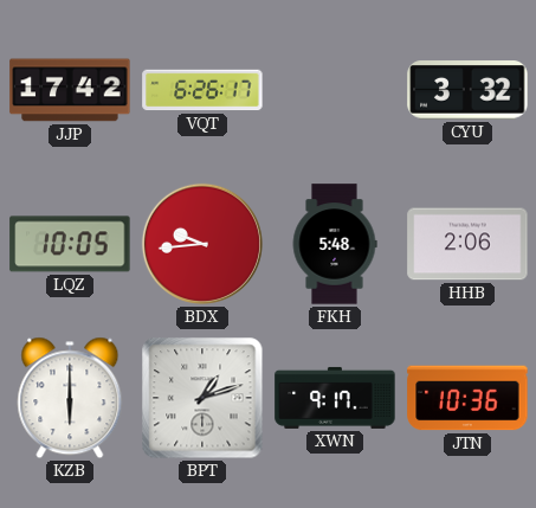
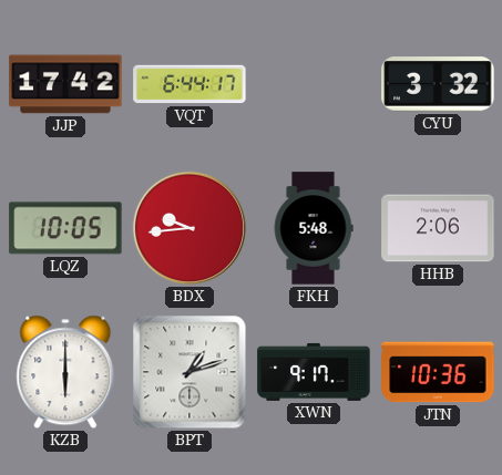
VQT: 6:26 -> 6:44
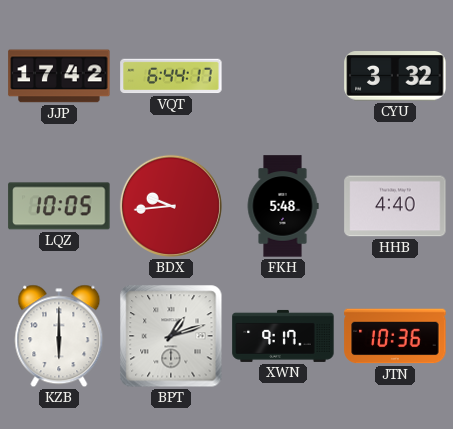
HHB: 2:06 -> 4:40
